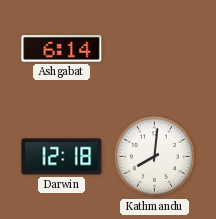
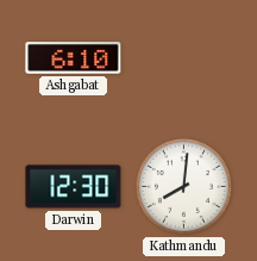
Ashgabat: 6:14 -> 6:10
Darwin: 12:18 -> 12:30
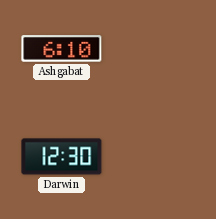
Kathmandu: 8:01 -> none
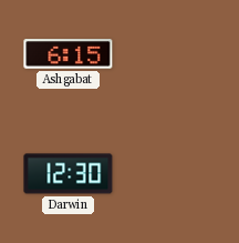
Ashgabat: 6:10 -> 6:15
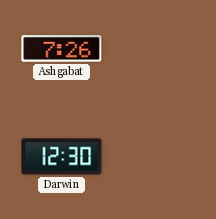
Ashgabat: 6:15 -> 7:26
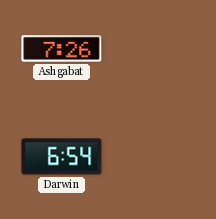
Darwin: 12:30 -> 6:54
